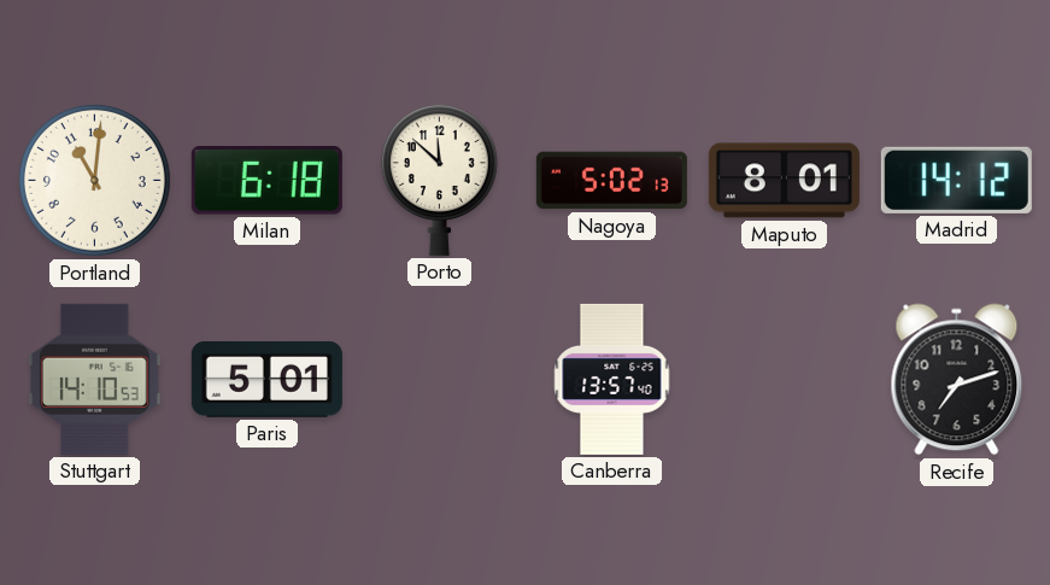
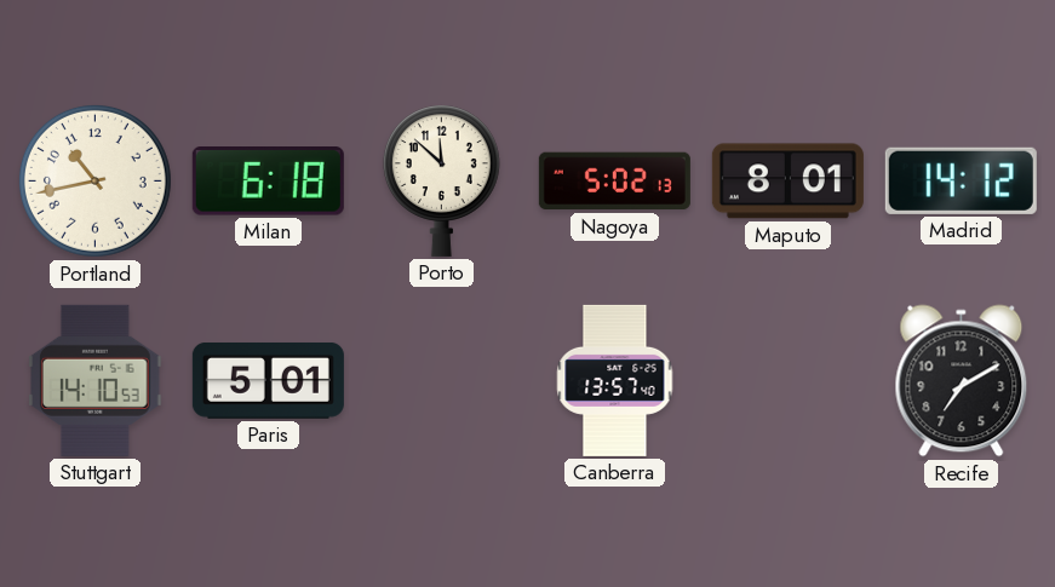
Portland: 11:01 -> 10:43
Recife: 7:12 -> 7:10
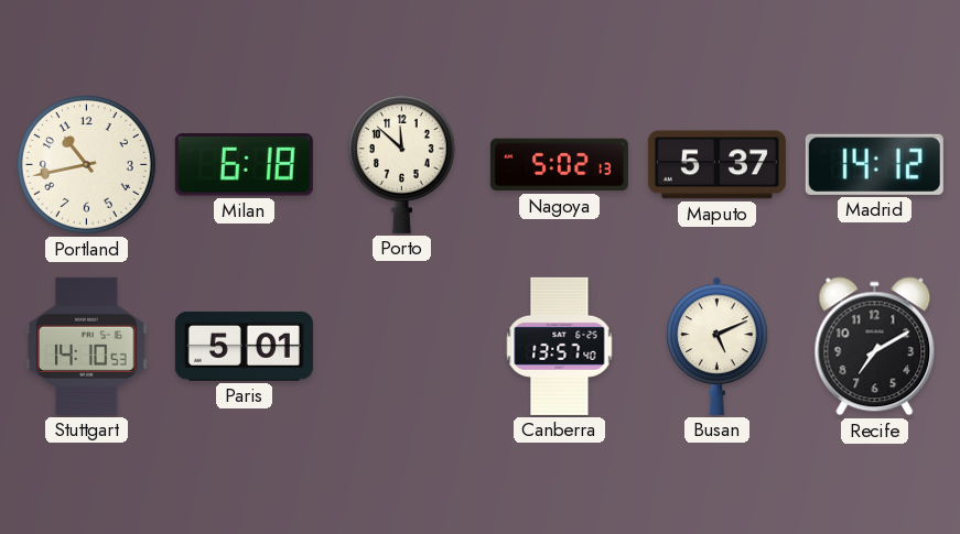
Maputo: 8:01 -> 5:37
Busan: none -> 5:11
